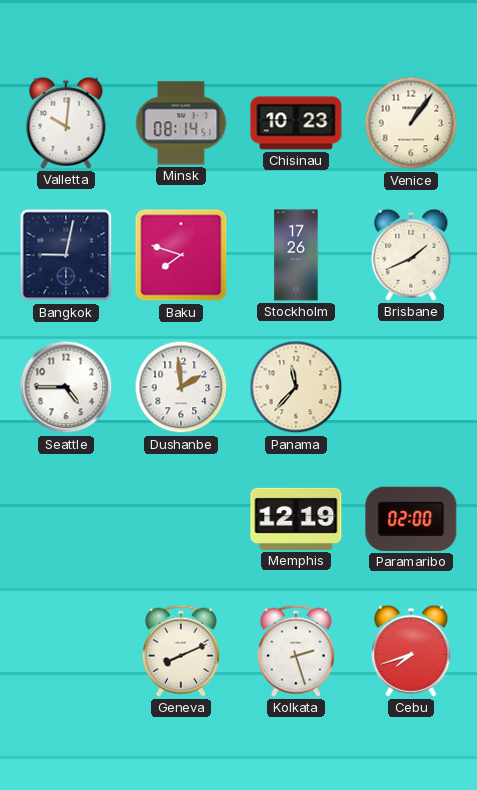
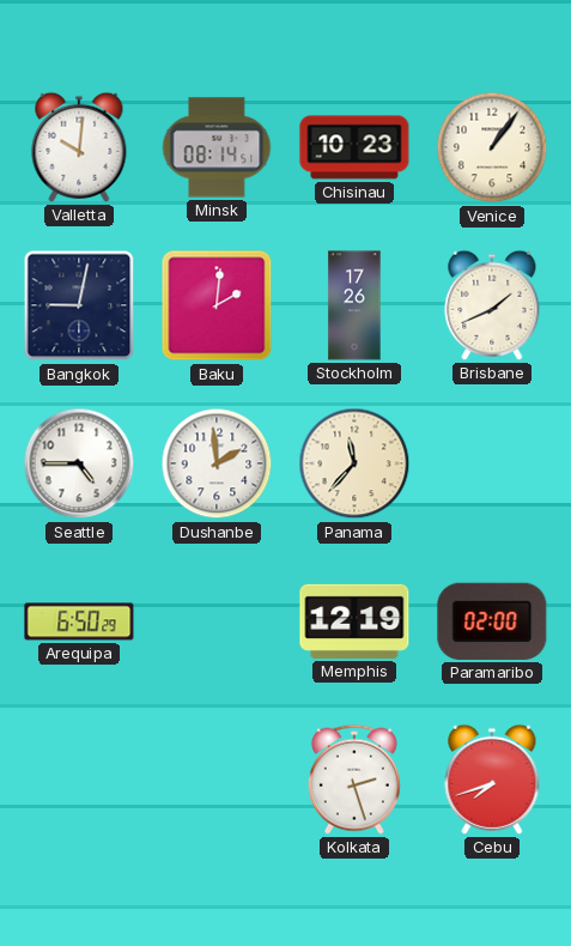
Baku: 7:48 -> 2:01
Arequipa: none -> 6:50
Geneva: 8:11 -> none
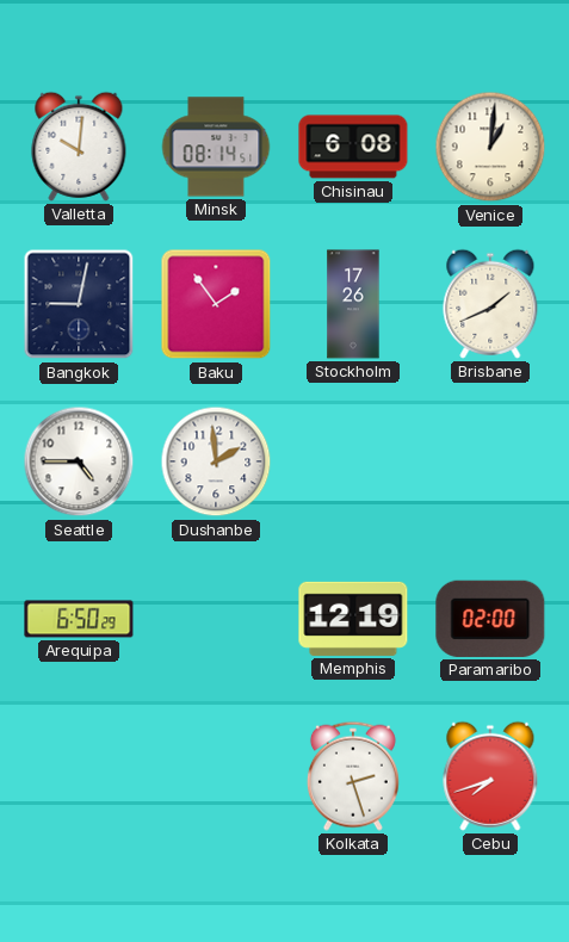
Chisinau: 10:23 -> 6:08
Venice: 1:06 -> 1:01
Baku: 2:01 -> 1:54
Panama: 11:37 -> none
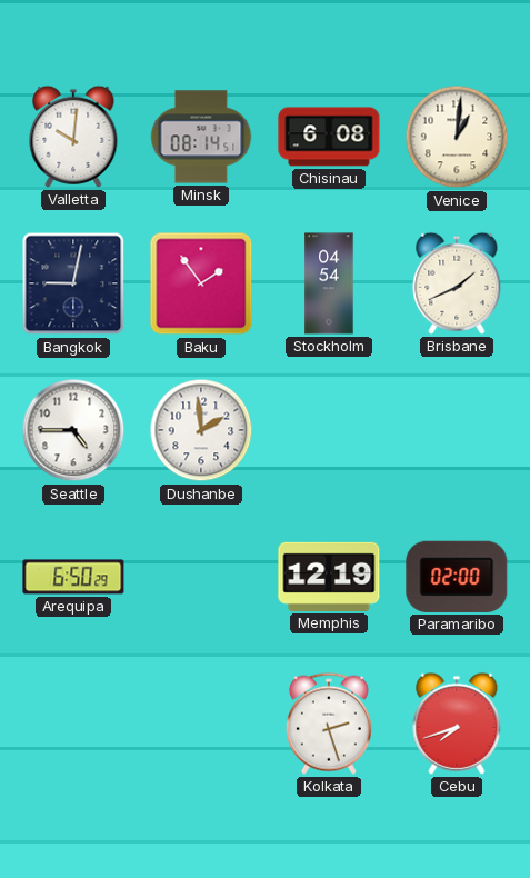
Stockholm: 17:26 -> 04:54
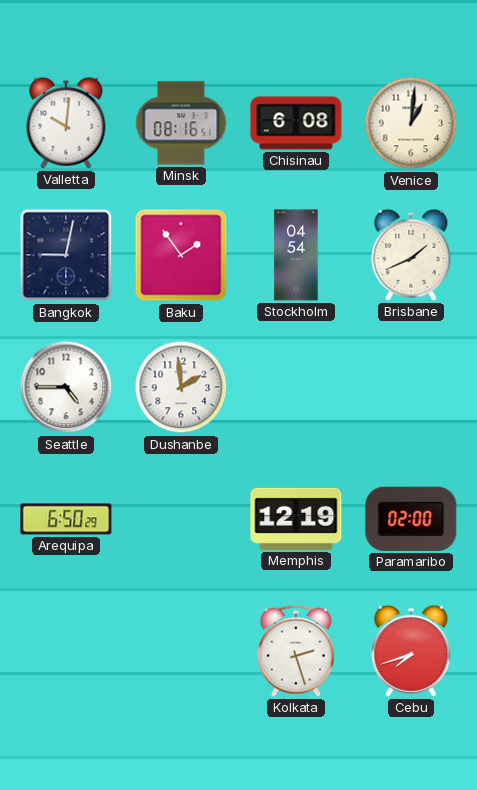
Minsk: 08:14 -> 08:16
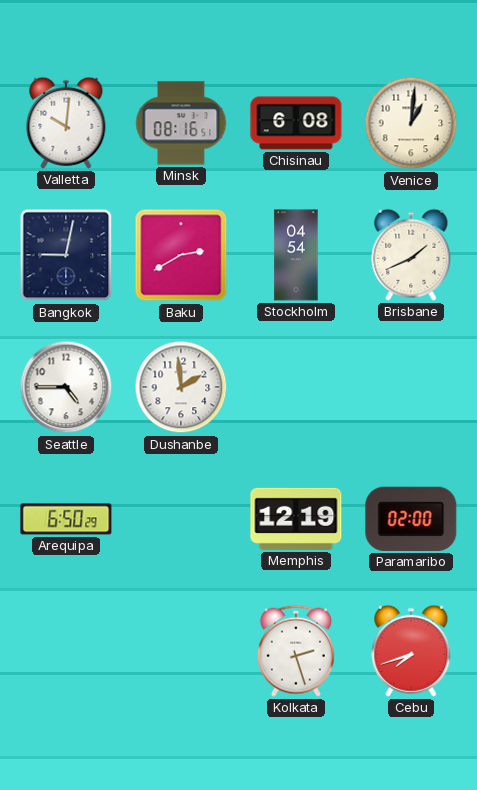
Baku: 1:54 -> 2:40
